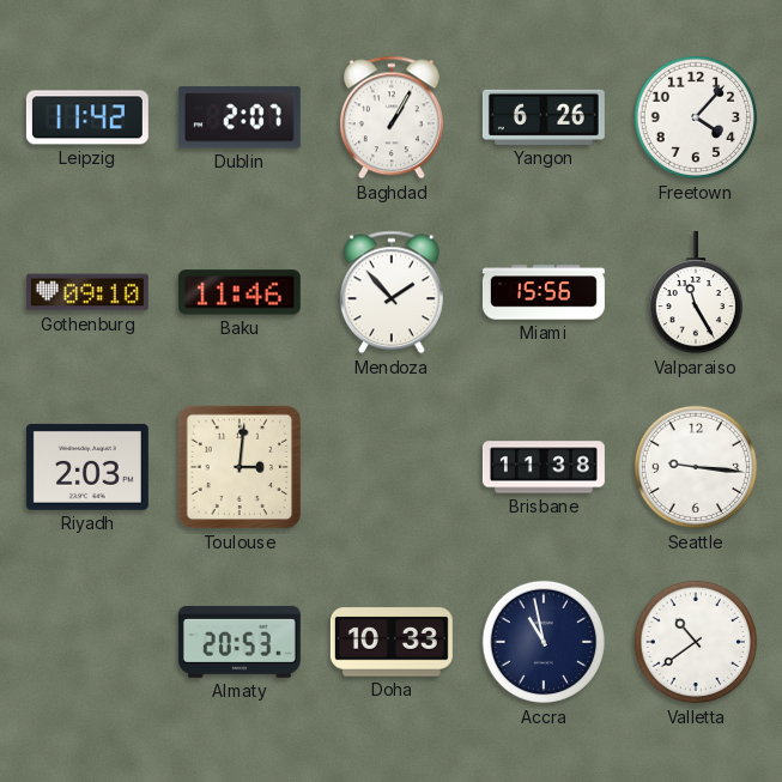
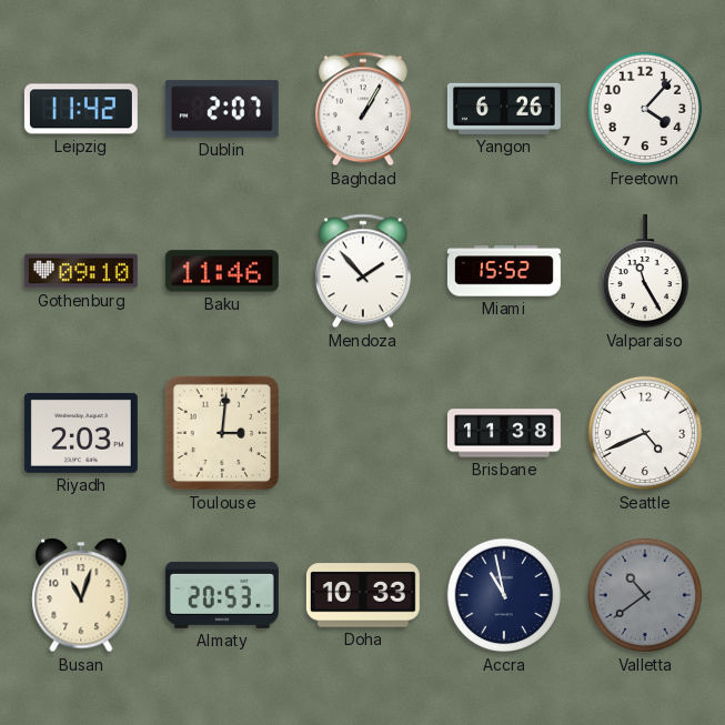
Miami: 15:56 -> 15:52
Seattle: 9:16 -> 4:41
Busan: none -> 11:03
Valletta dial: white -> grey
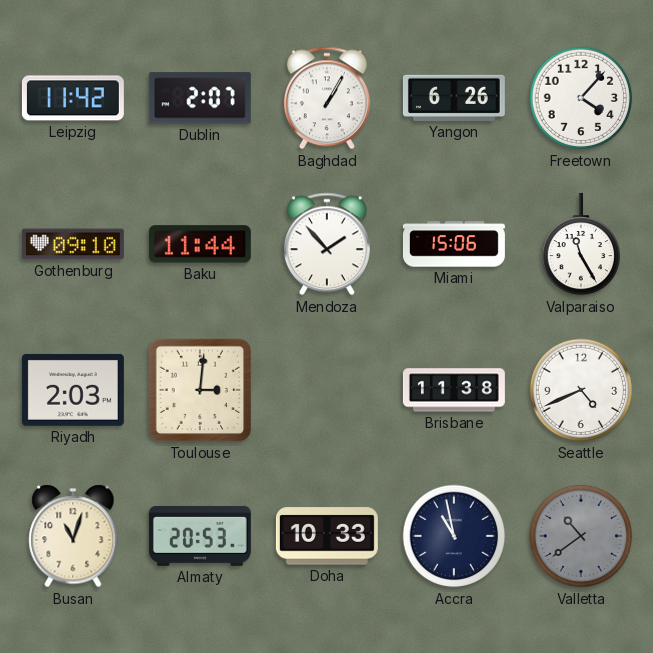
Baku: 11:46 -> 11:44
Miami: 15:52 -> 15:06
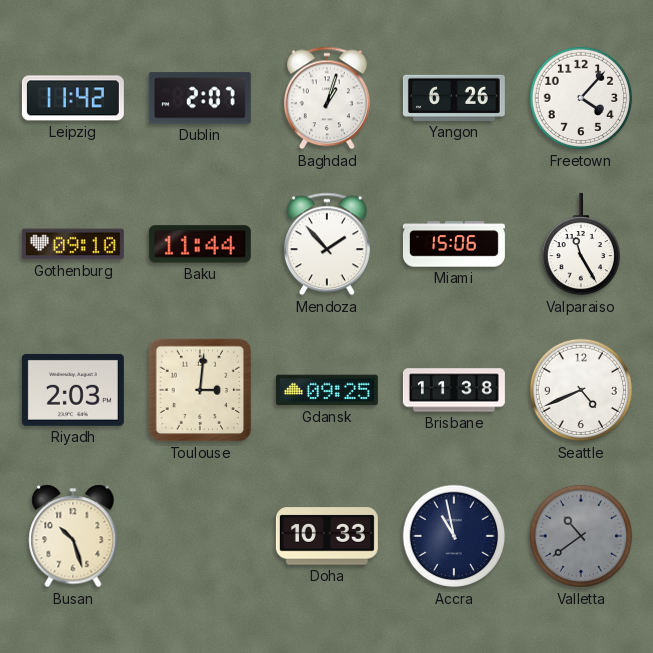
Baghdad: 1:05 -> 1:03
Gdansk: none -> 09:25
Busan: 11:03 -> 10:27
Almaty: 20:53 -> none
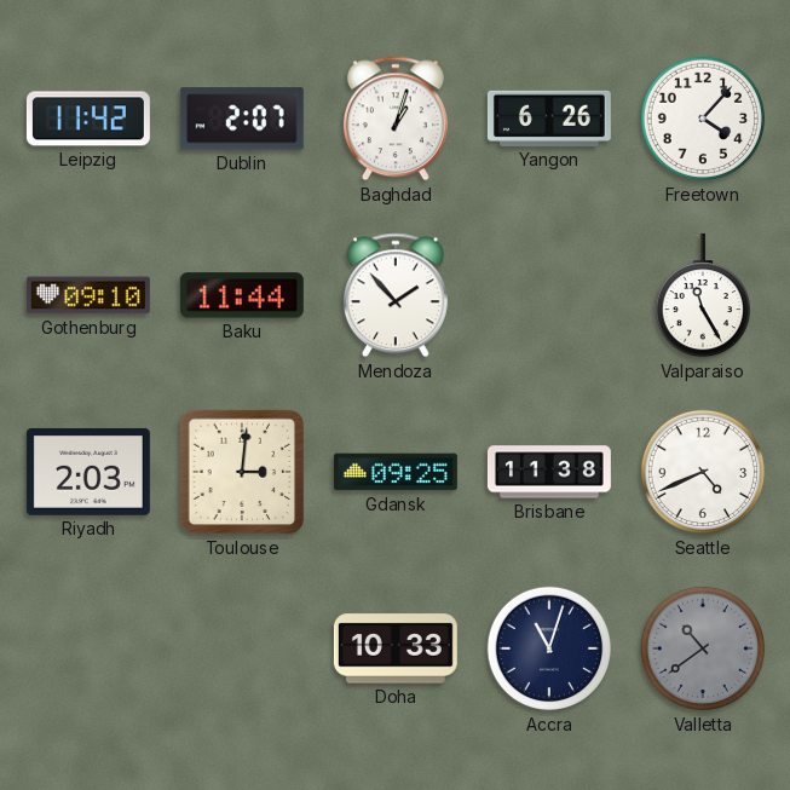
Miami: 15:06 -> none
Busan: 10:27 -> none
Accra: 10:58 -> 11:03
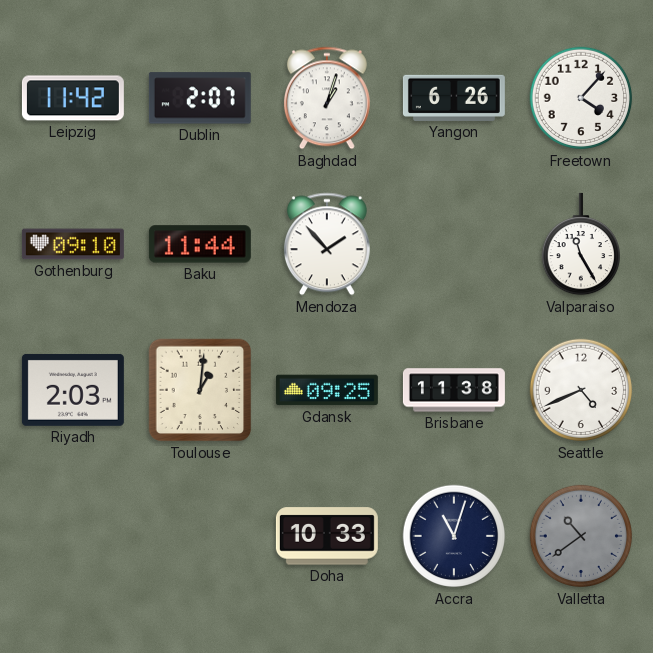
Toulouse: 3:01 -> 1:01
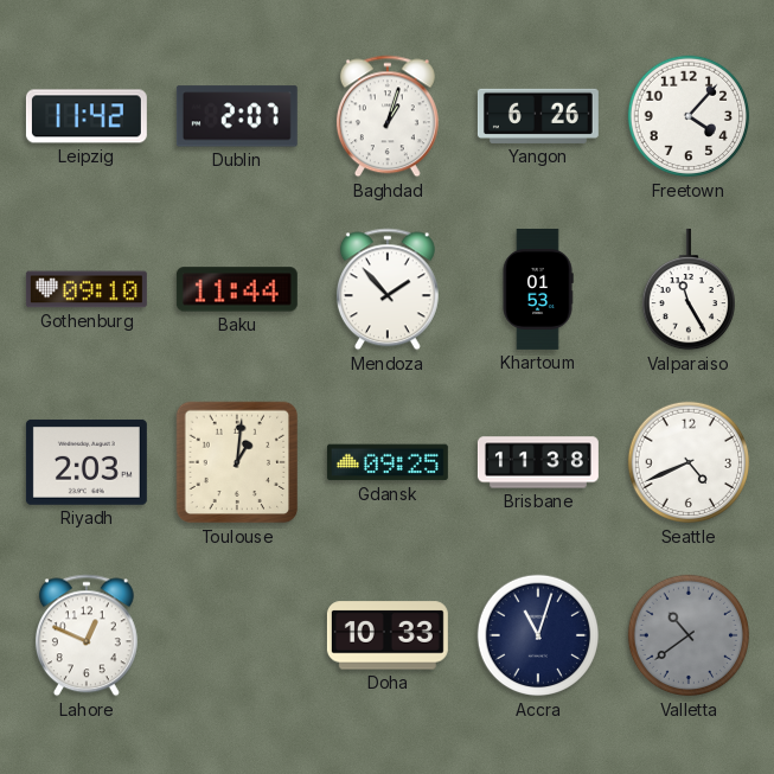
Khartoum: none -> 01:53
Lahore: none -> 12:49
